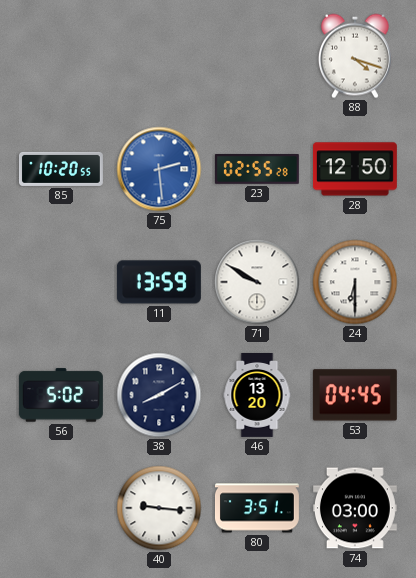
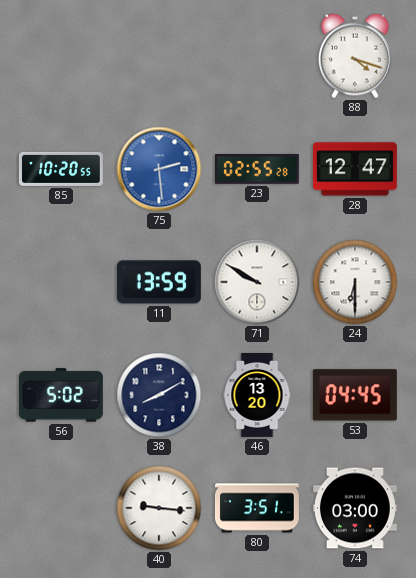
28: 12:50 -> 12:47
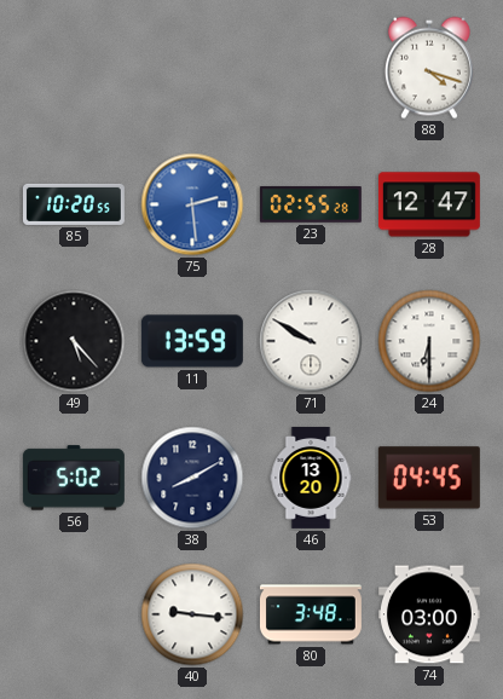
49: none -> 5:23
80: 3:51 -> 3:48
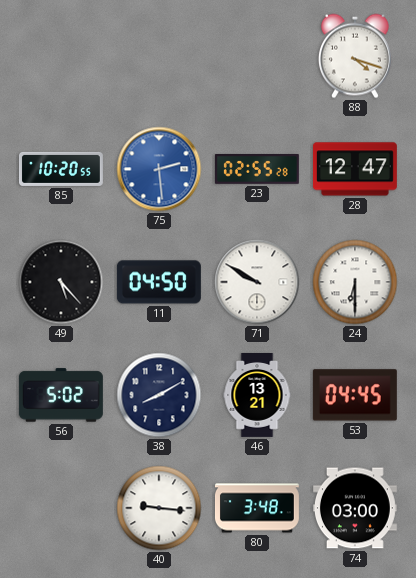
11: 13:59 -> 04:50
46: 13:20 -> 13:21
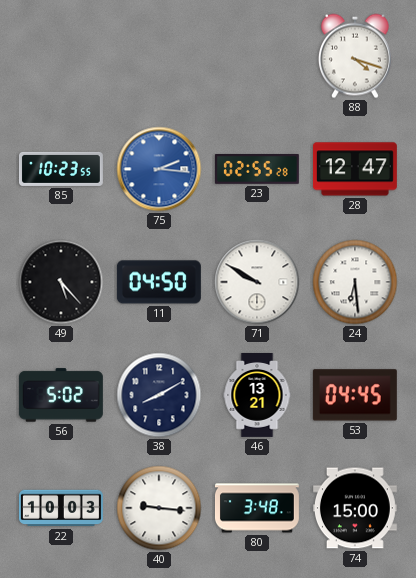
85: 10:20 -> 10:23
75: 2:29 -> 2:16
24: 6:30 -> 6:29
22: none -> 10:03
74: 03:00 -> 15:00
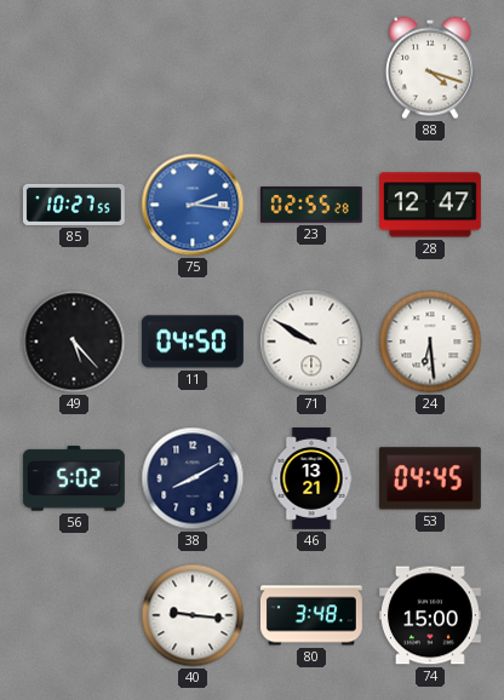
85: 10:23 -> 10:27
22: 10:03 -> none
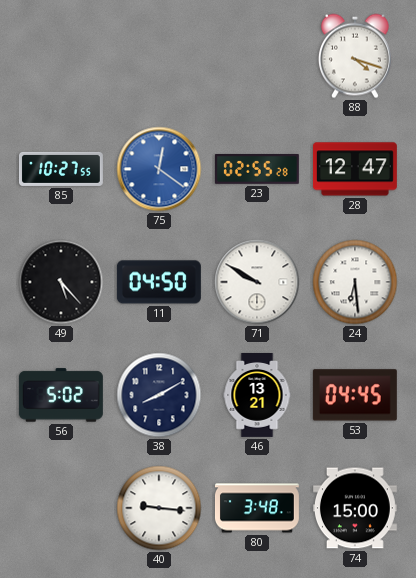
75: 2:16 -> 12:21
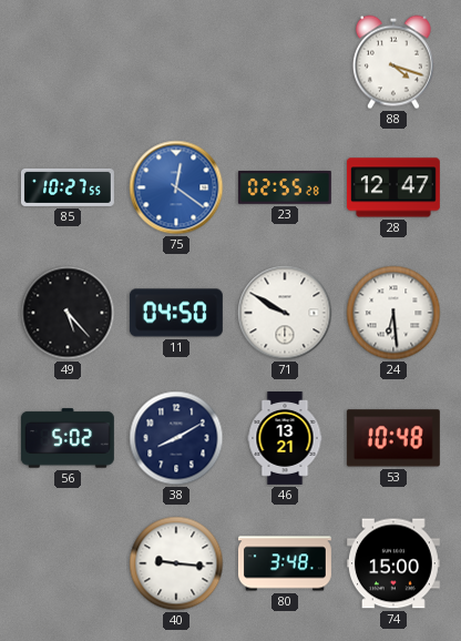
53: 04:45 -> 10:48
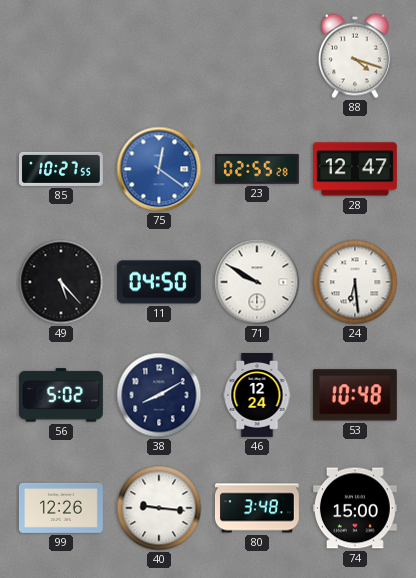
46: 13:21 -> 12:24
99: none -> 12:26
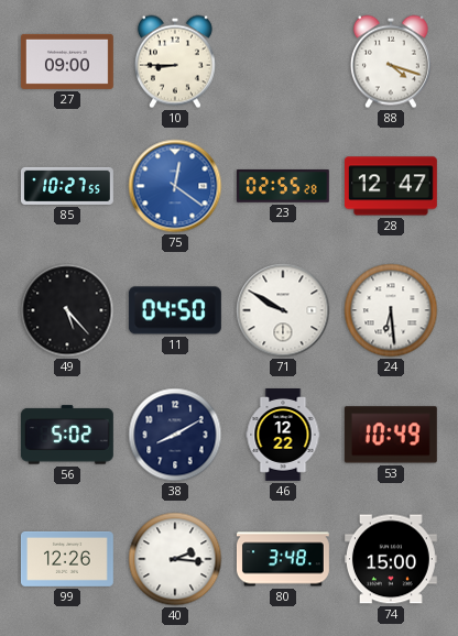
27: none -> 09:00
10: none -> 8:45
46: 12:24 -> 12:22
53: 10:48 -> 10:49
40: 9:16 -> 2:16
